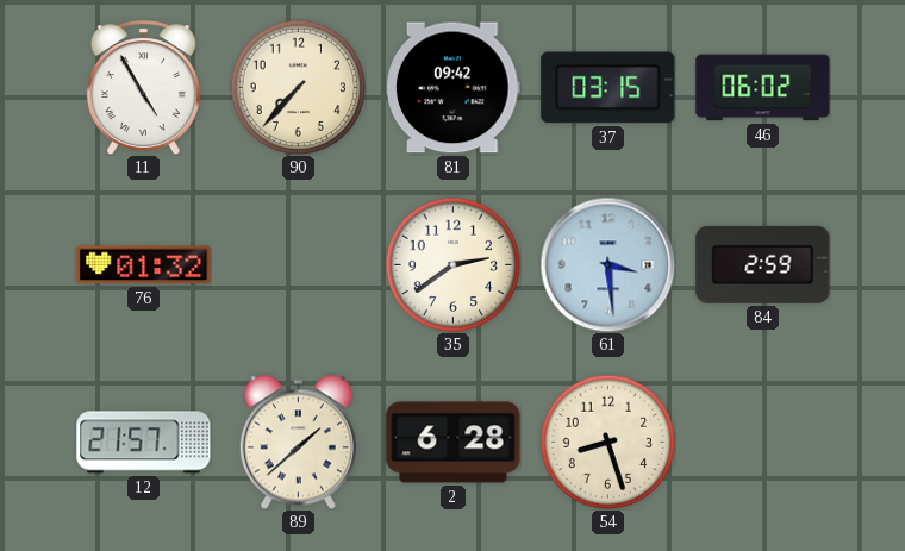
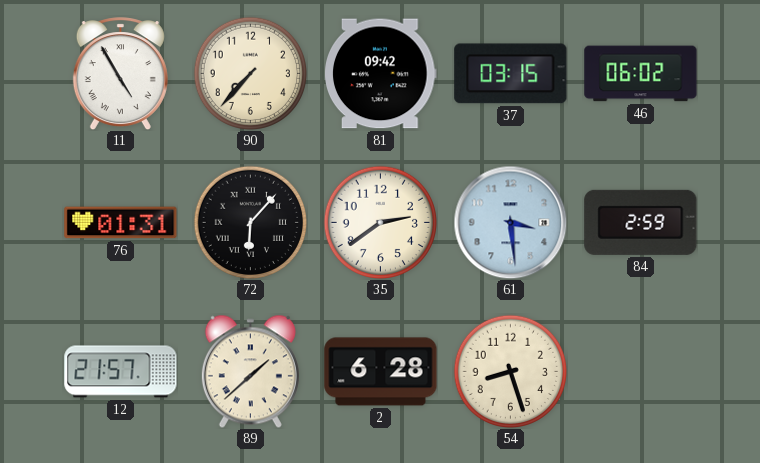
76: 01:32 -> 01:31
72: none -> 6:07
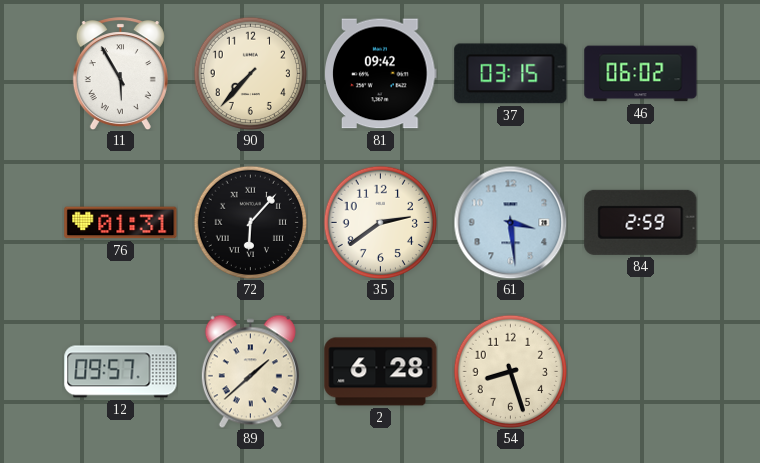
11: 4:55 -> 5:55
12: 21:57 -> 09:57
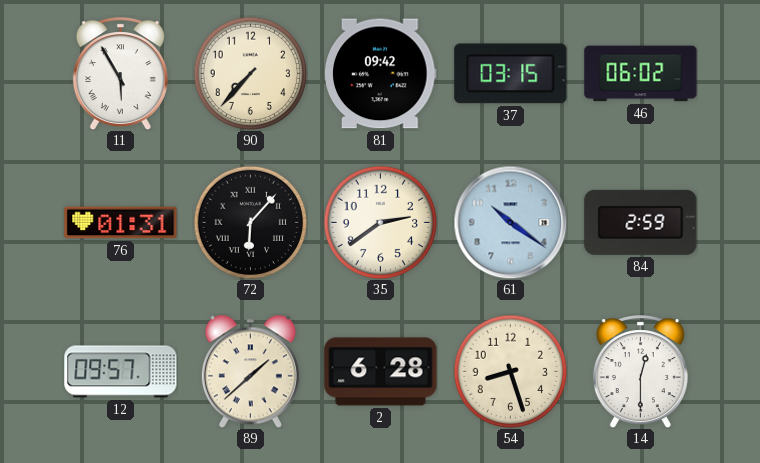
61: 3:29 -> 10:21
14: none -> 12:30
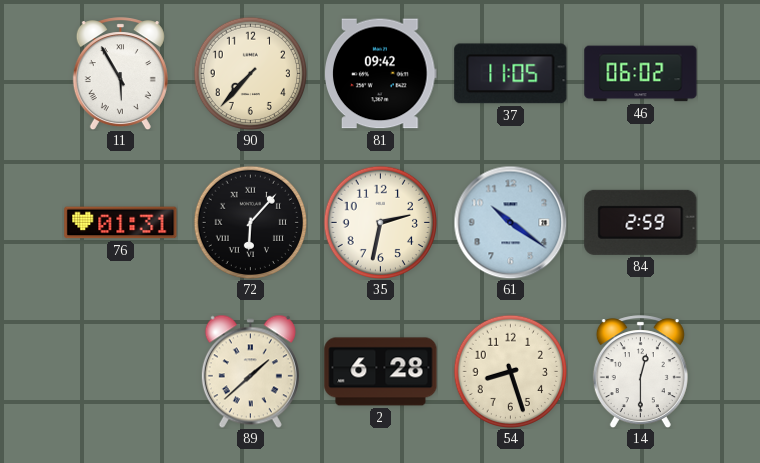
37: 03:15 -> 11:05
35: 2:39 -> 2:32
12: 09:57 -> none
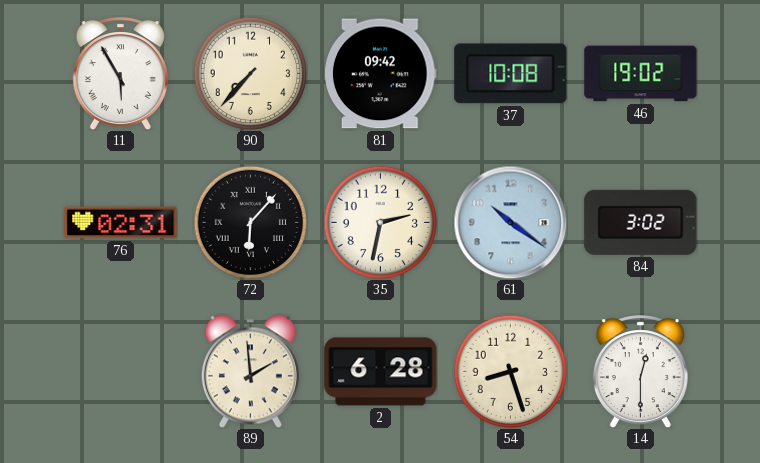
37: 11:05 -> 10:08
46: 06:02 -> 19:02
76: 01:31 -> 02:31
84: 2:59 -> 3:02
89: 1:38 -> 1:59
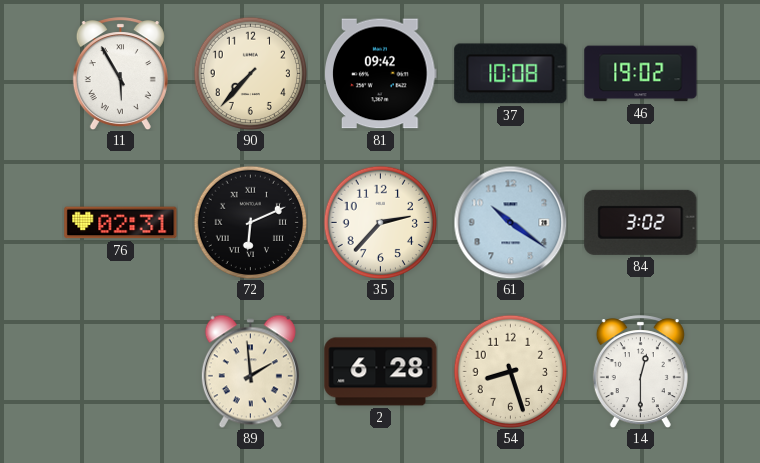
72: 6:07 -> 6:11
35: 2:32 -> 2:37
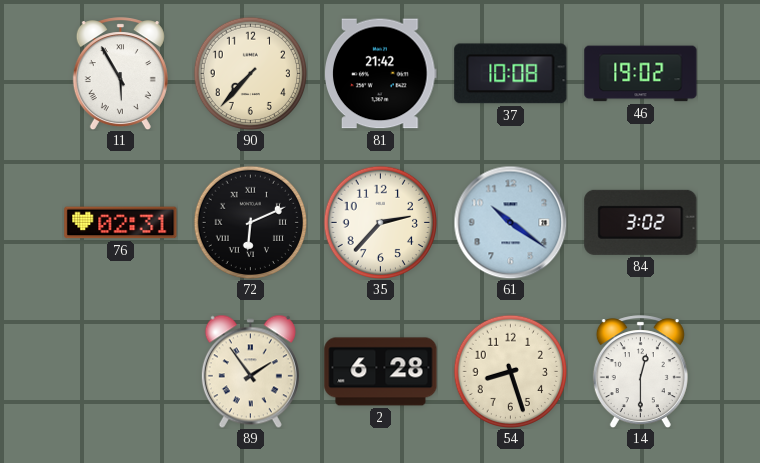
81: 09:42 -> 21:42
89: 1:59 -> 1:54
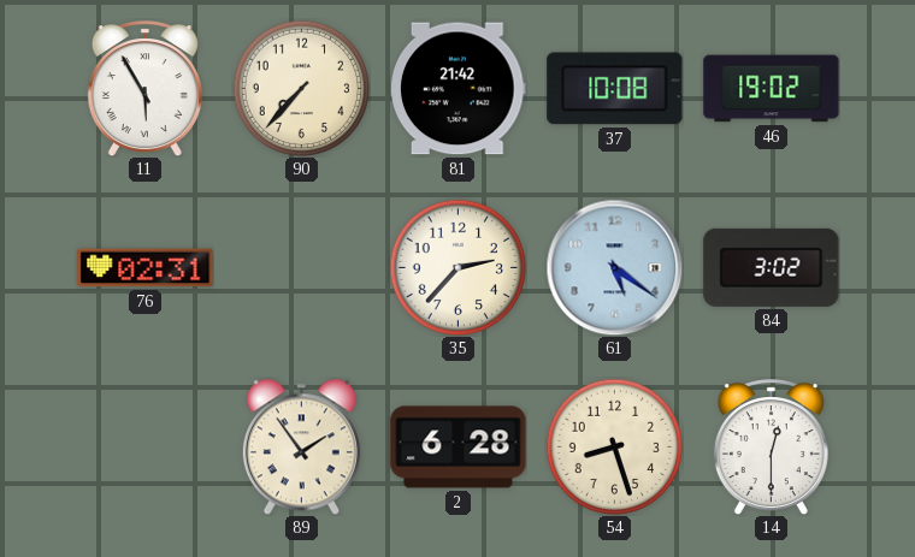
72: 6:11 -> none
61: 10:21 -> 5:21
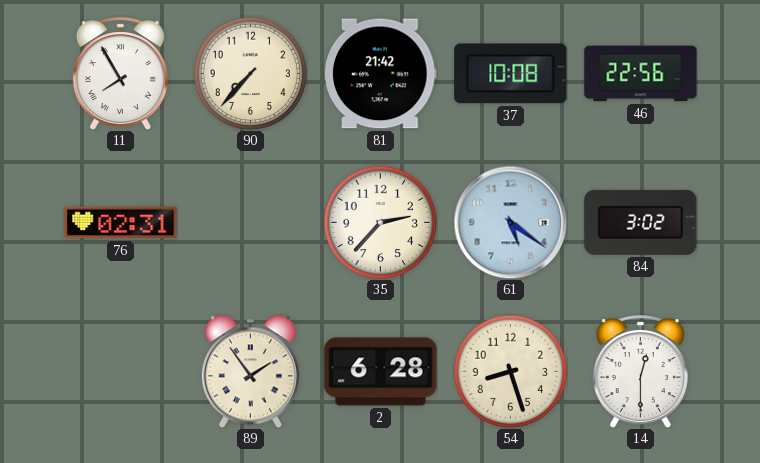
11: 5:55 -> 7:55
46: 19:02 -> 22:56
